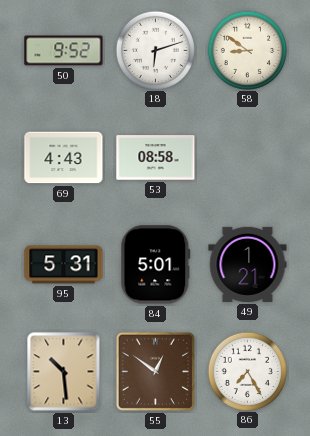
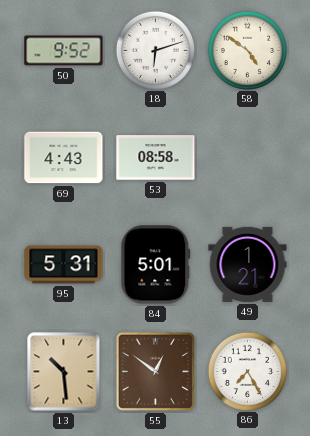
58: 8:51 -> 4:51
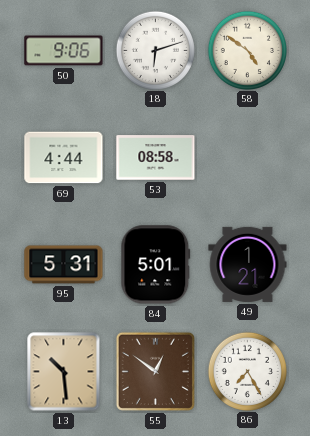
50: 9:52 -> 9:06
69: 4:43 -> 4:44
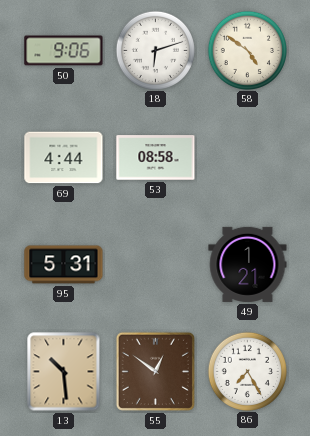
84: 5:01 -> none
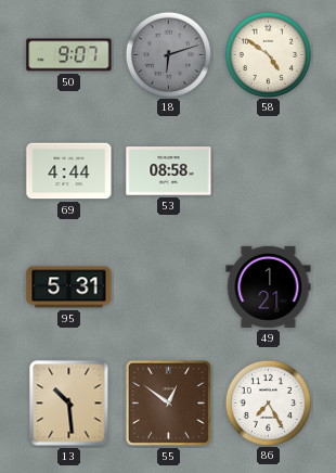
50: 9:06 -> 9:07
18 dial: white -> grey
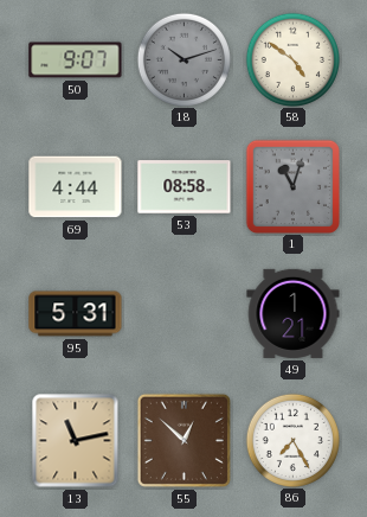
18: 6:12 -> 10:12
1: none -> 11:03
13: 10:29 -> 11:13
55: 12:51 -> 12:52
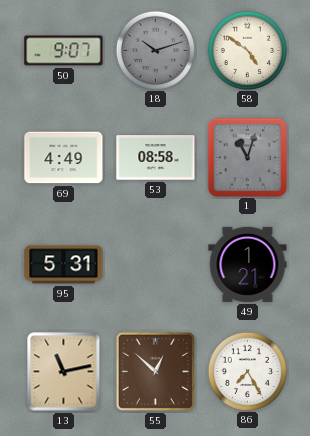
69: 4:44 -> 4:49
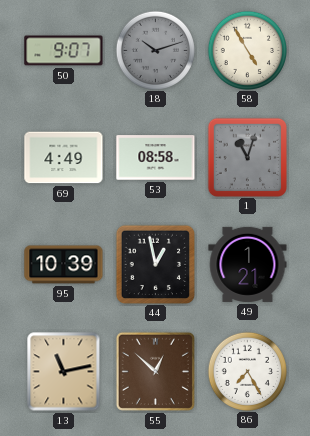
58: 4:51 -> 4:55
95: 5:31 -> 10:39
44: none -> 12:58
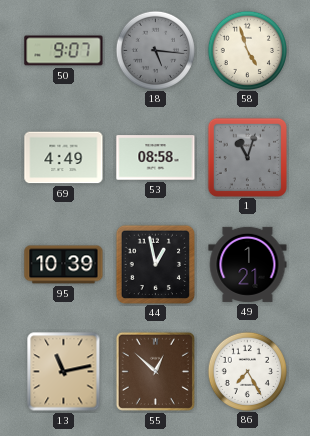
18: 10:12 -> 5:16
58: 4:55 -> 4:57
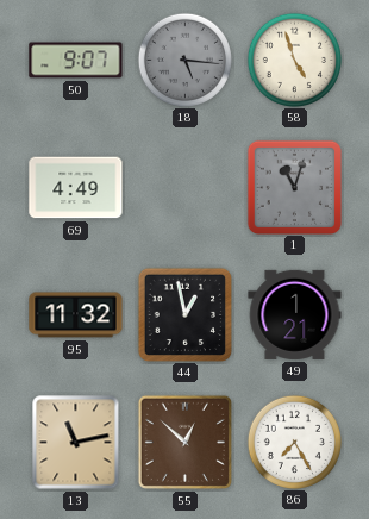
53: 08:58 -> none
95: 10:39 -> 11:32
